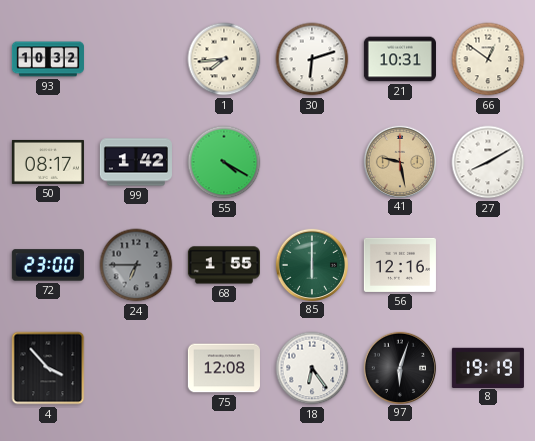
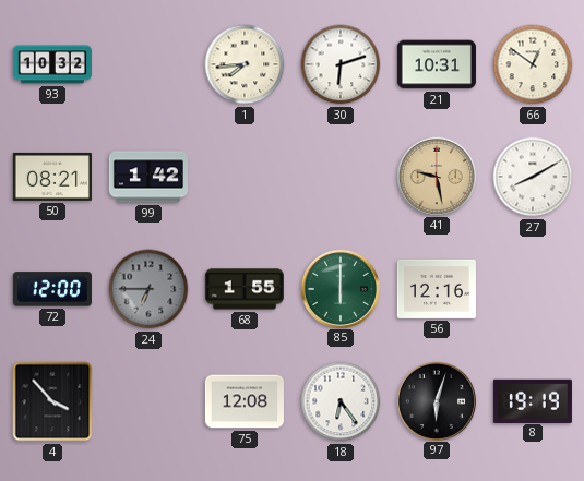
50: 08:17 -> 08:21
55: 4:20 -> none
72: 23:00 -> 12:00
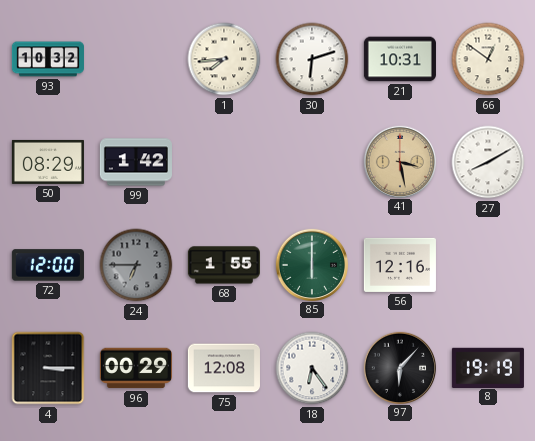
50: 08:21 -> 08:29
41: 9:28 -> 3:28
4: 3:53 -> 3:15
96: none -> 00:29
97: 6:03 -> 6:07
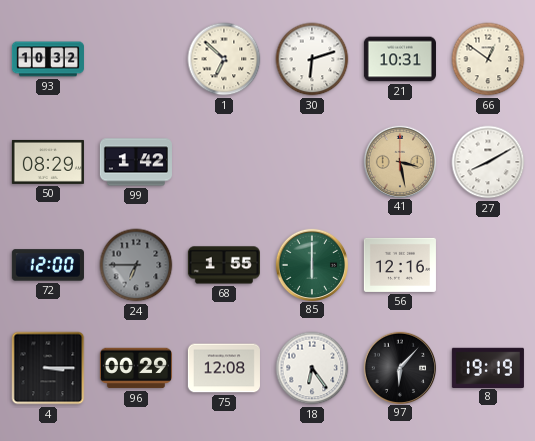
1: 7:44 -> 6:52
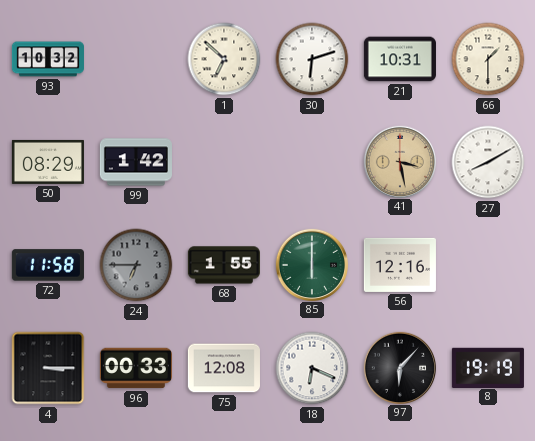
66: 12:51 -> 1:30
72: 12:00 -> 11:58
96: 00:29 -> 00:33
18: 6:24 -> 6:19
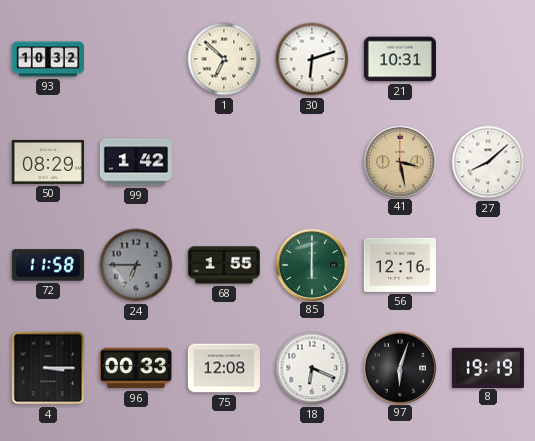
66: 1:30 -> none
27: 8:10 -> 8:08
97: 6:07 -> 6:03
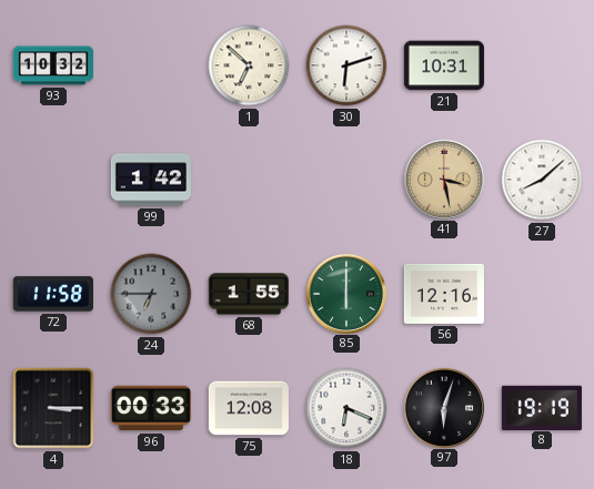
50: 08:29 -> none
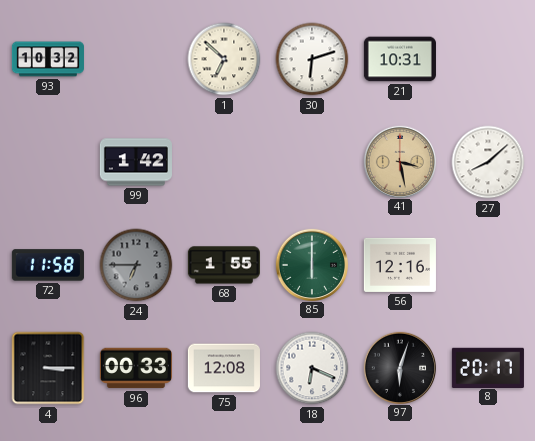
8: 19:19 -> 20:17
